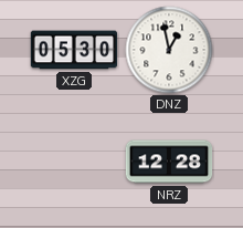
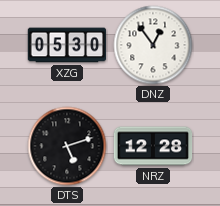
DNZ: 12:58 -> 12:54
DTS: none -> 5:12
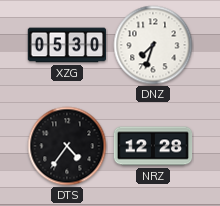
DNZ: 12:54 -> 7:33
DTS: 5:12 -> 4:36
